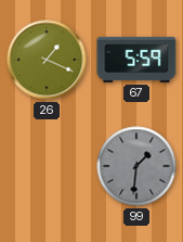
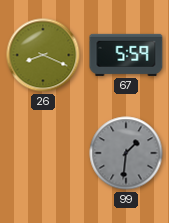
26: 1:19 -> 8:19
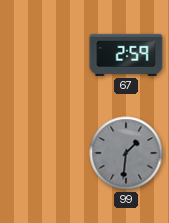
26: 8:19 -> none
67: 5:59 -> 2:59
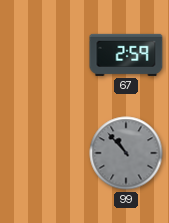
99: 1:31 -> 10:53
